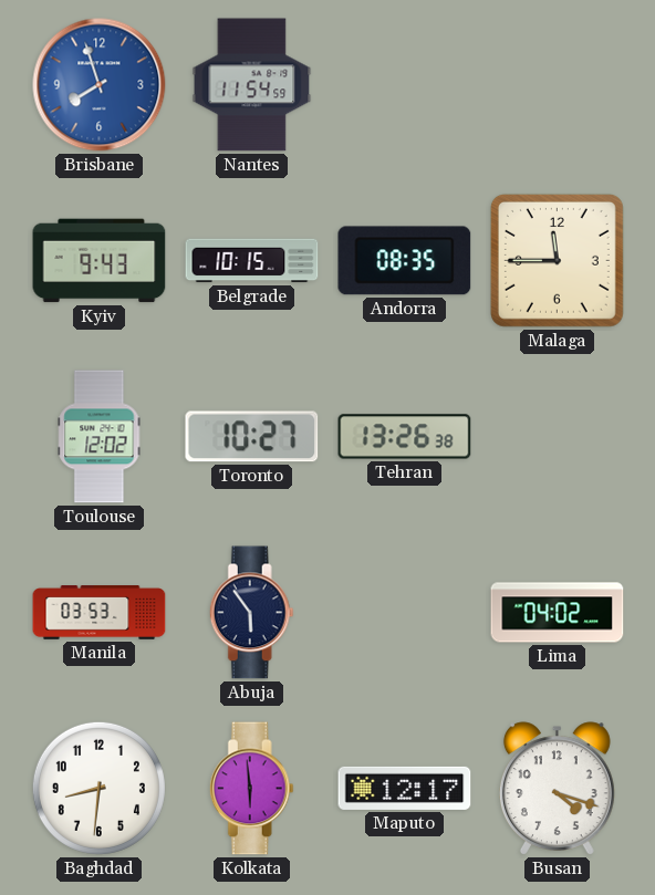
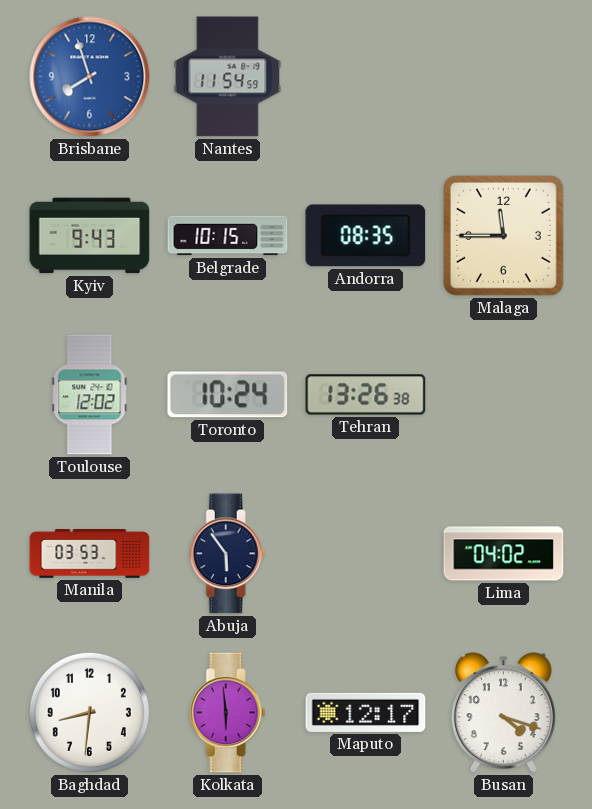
Toronto: 10:27 -> 10:24
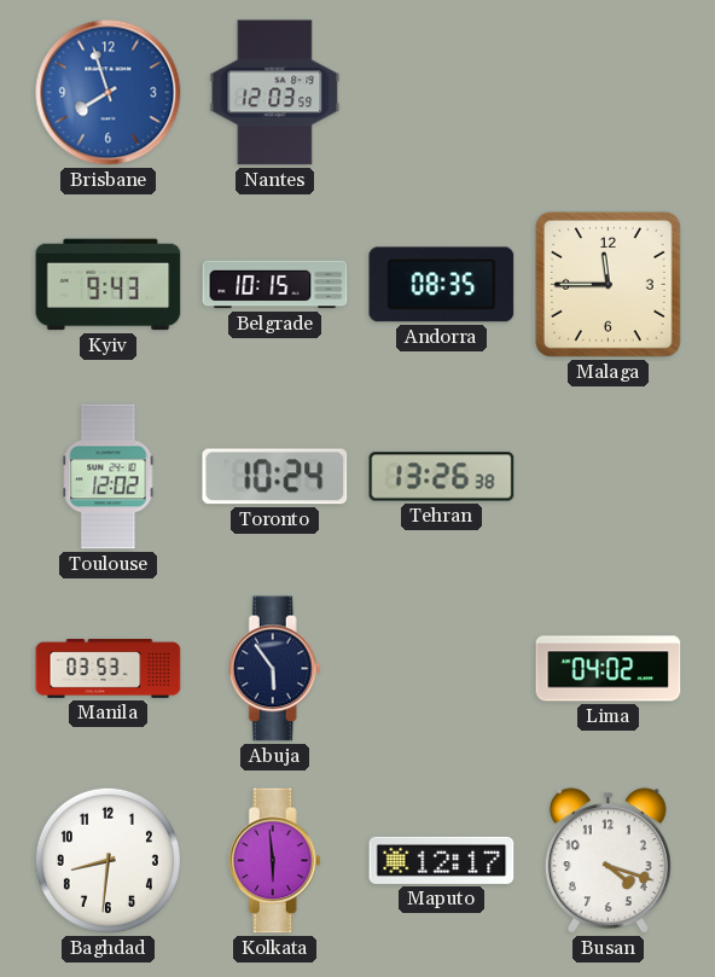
Nantes: 11:54 -> 12:03
